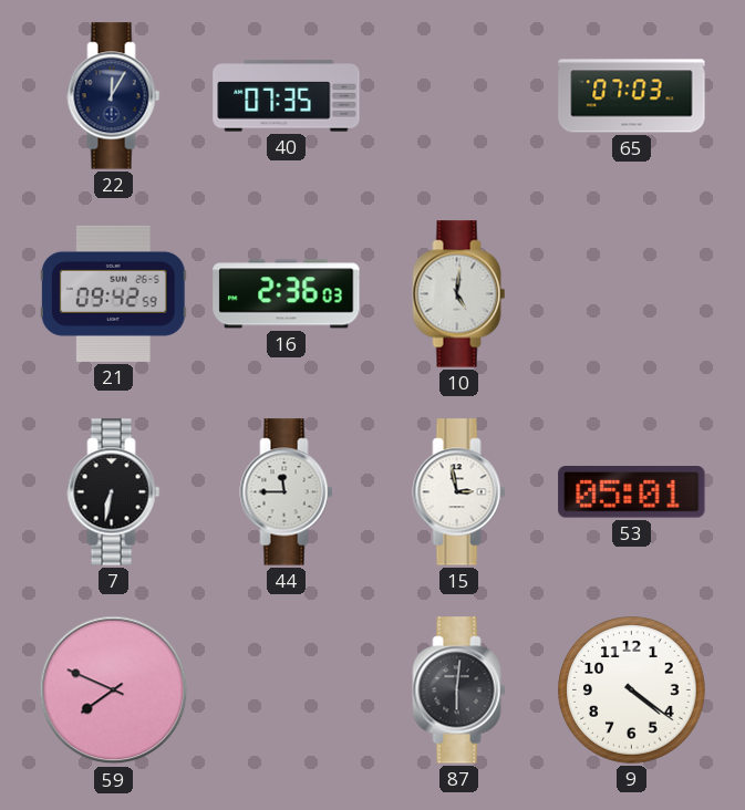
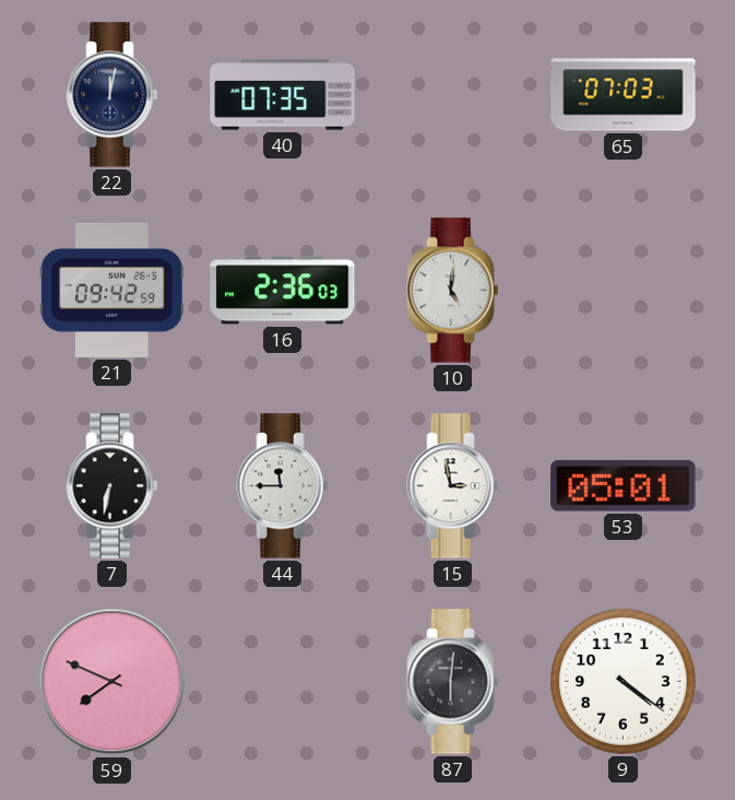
22: 12:05 -> 12:02
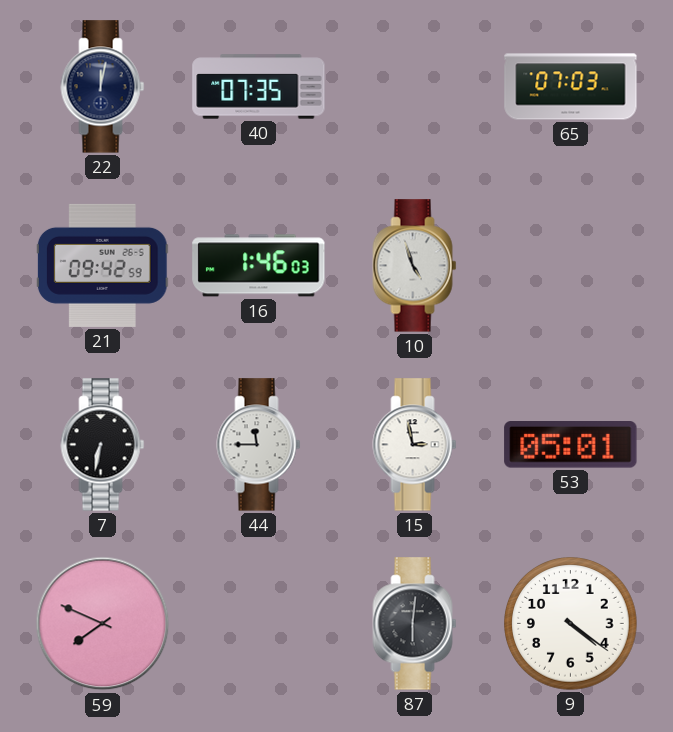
16: 2:36 -> 1:46
10: 5:01 -> 4:57
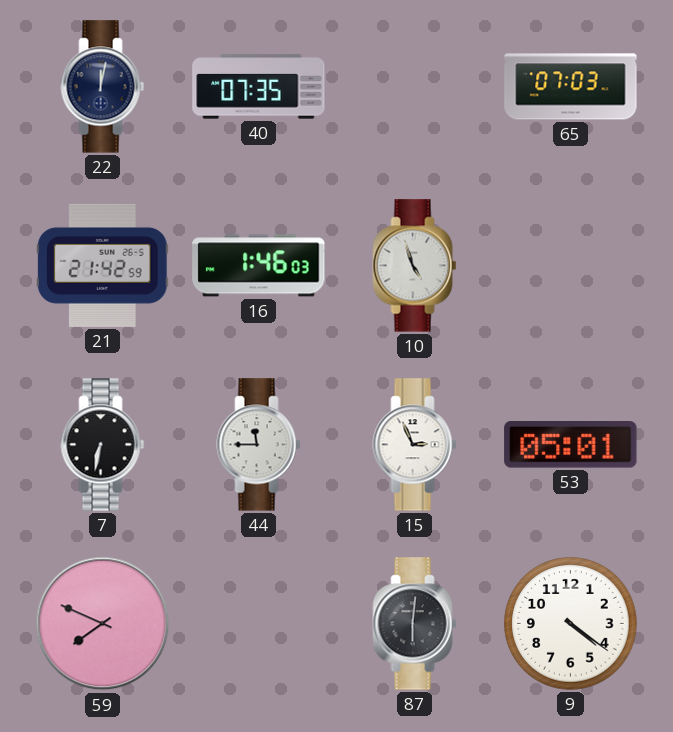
21: 09:42 -> 21:42
15: 2:58 -> 2:56
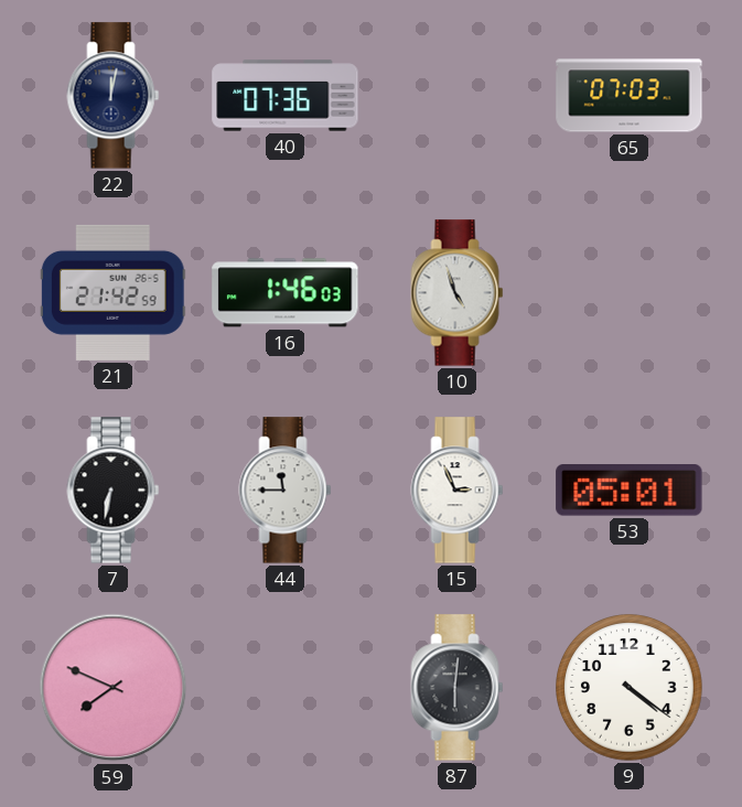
40: 07:35 -> 07:36
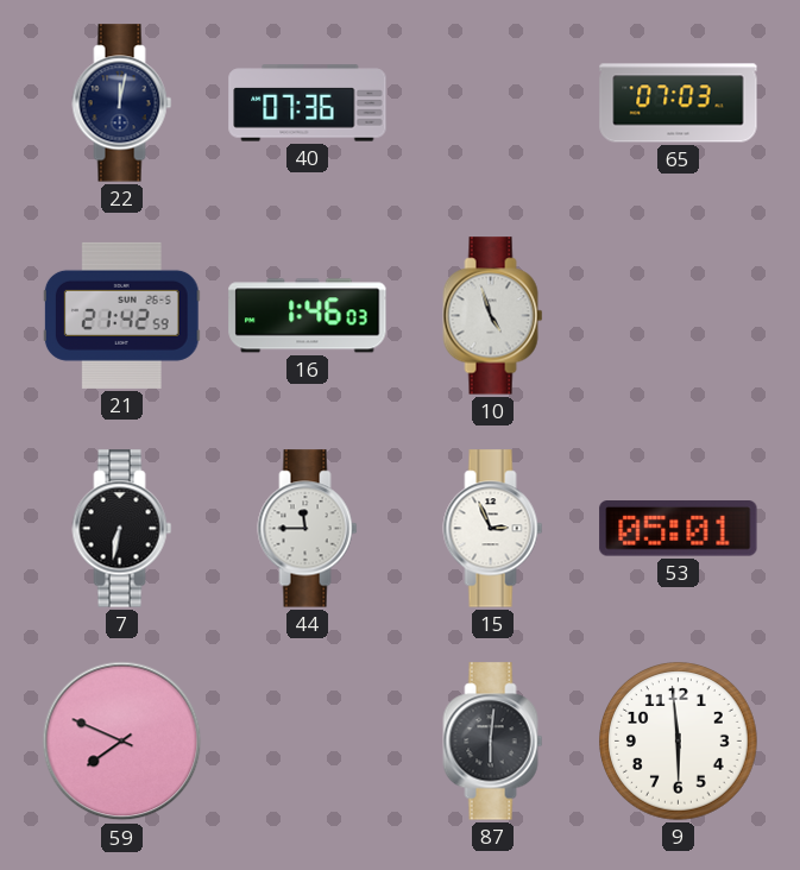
9: 4:21 -> 5:59
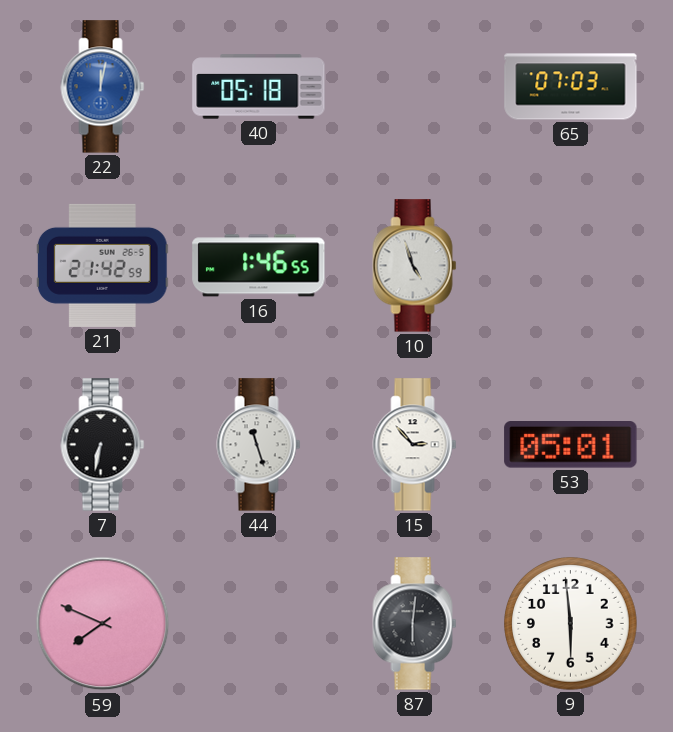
22 dial: navy -> blue
40: 07:36 -> 05:18
16: 1:46:03 -> 1:46:55
44: 11:45 -> 11:27
15: 2:56 -> 2:53
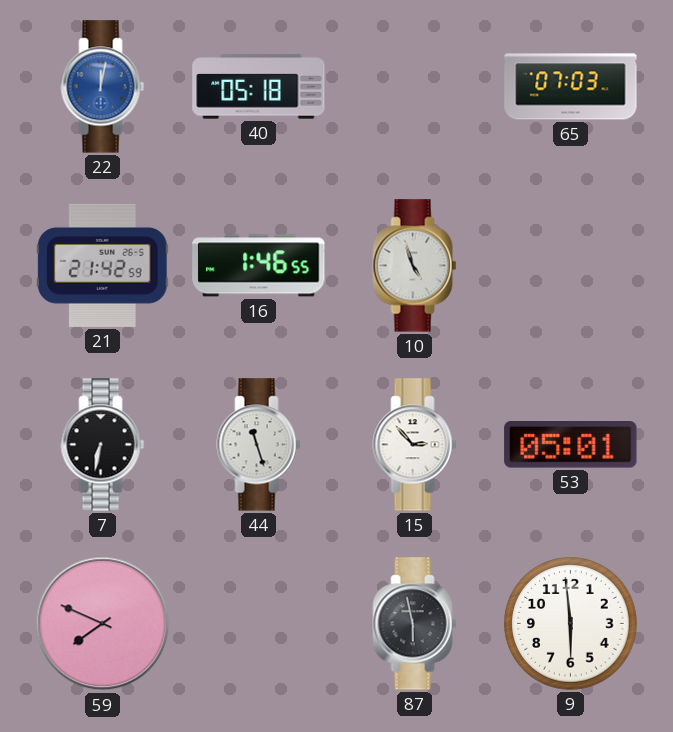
87: 6:01 -> 5:58
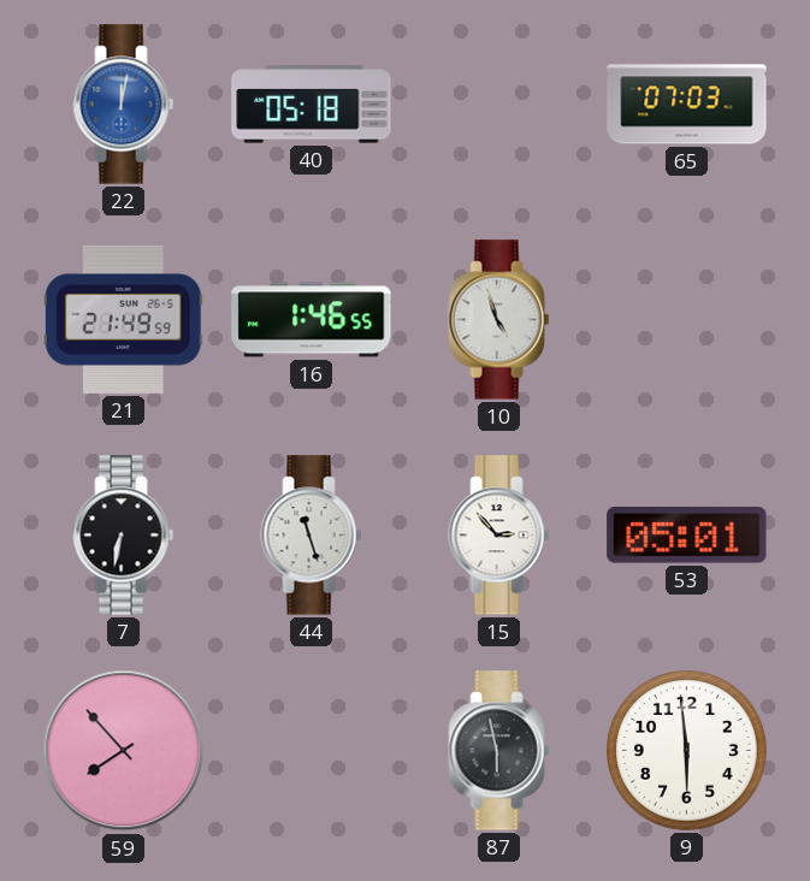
21: 21:42 -> 21:49
59: 7:49 -> 7:53
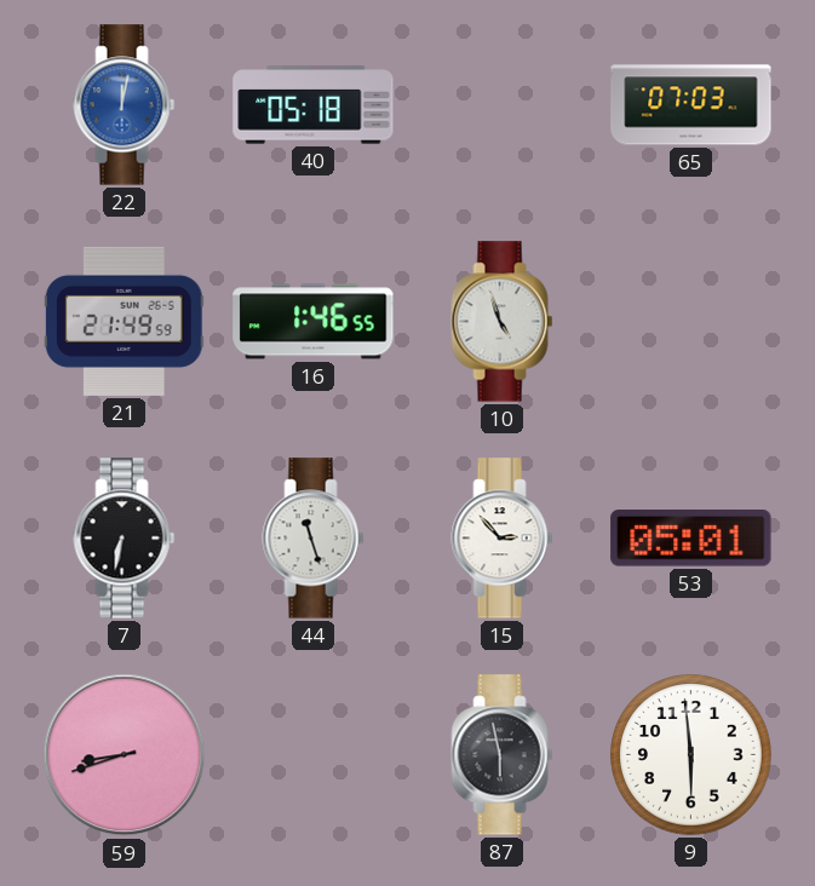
59: 7:53 -> 8:42
